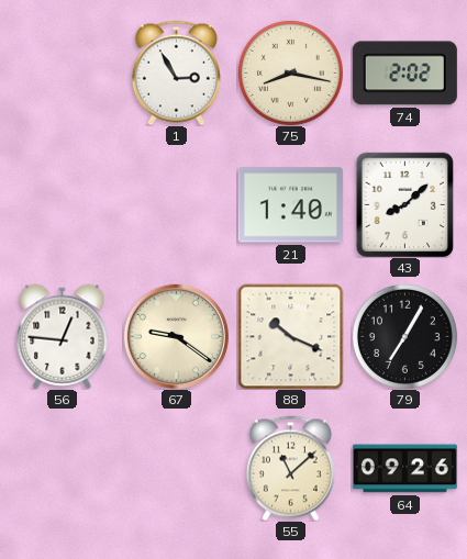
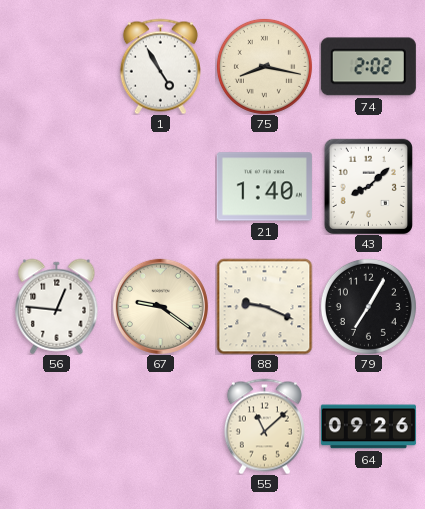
1: 2:55 -> 4:55
88: 10:19 -> 9:19
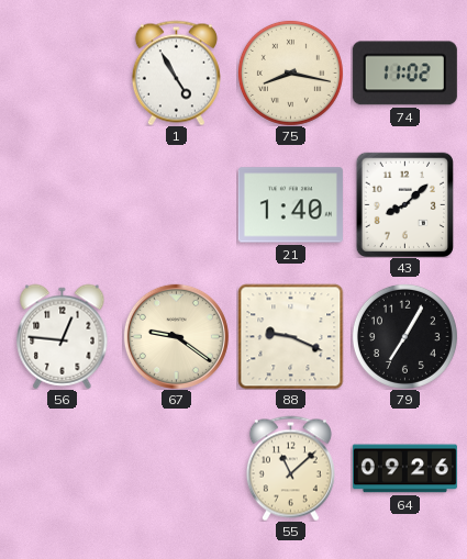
74: 2:02 -> 11:02
